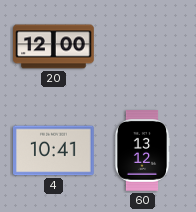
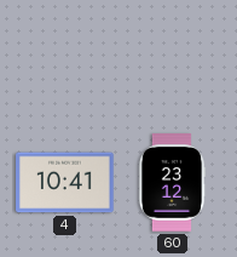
20: 12:00 -> none
60: 13:12 -> 23:12
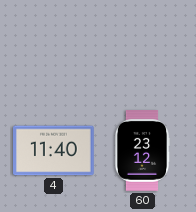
4: 10:41 -> 11:40
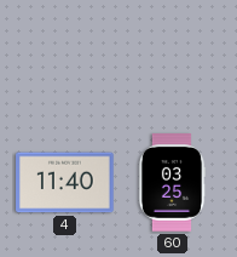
60: 23:12 -> 03:25
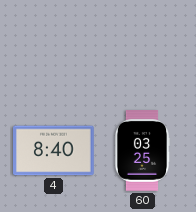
4: 11:40 -> 8:40
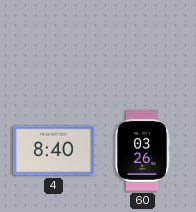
60: 03:25 -> 03:26
